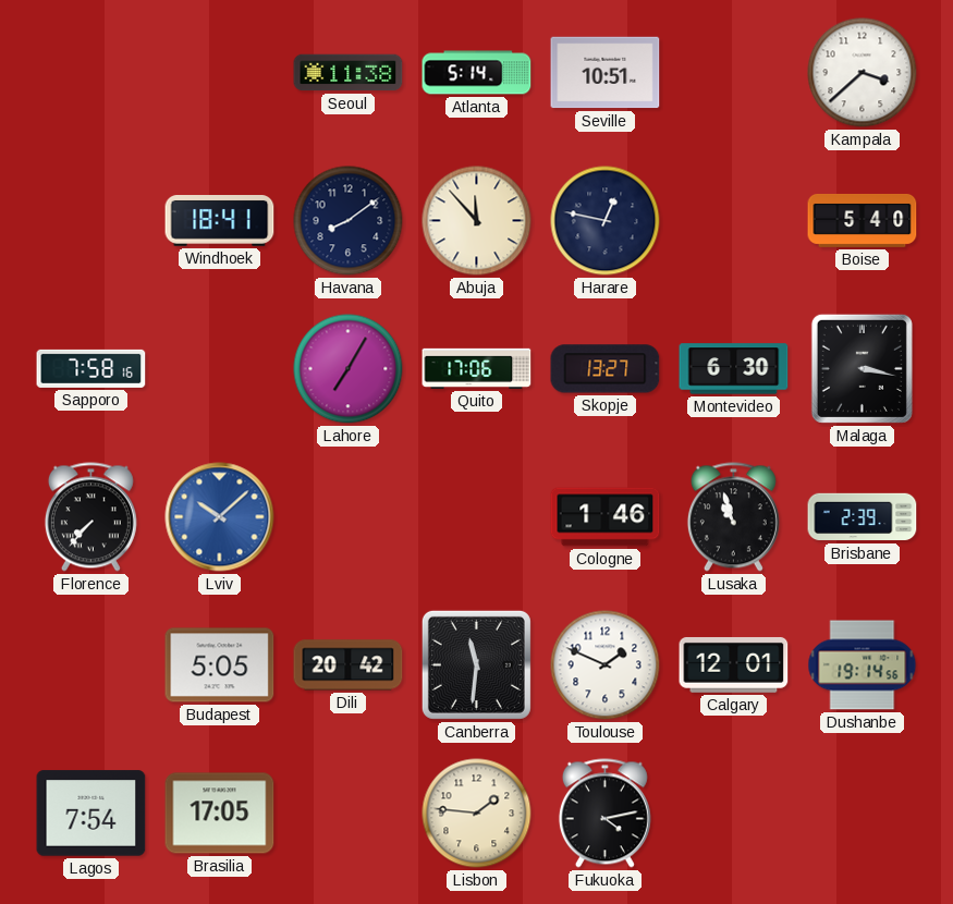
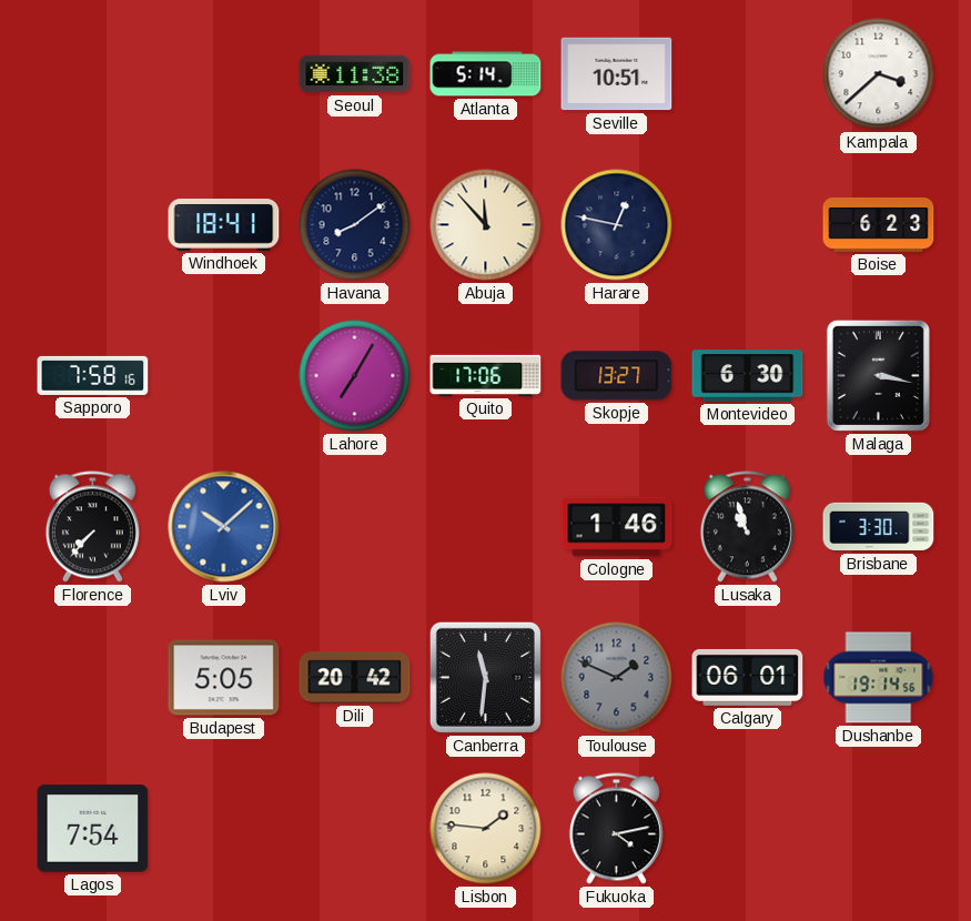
Boise: 5:40 -> 6:23
Brisbane: 2:39 -> 3:30
Toulouse dial: white -> grey
Calgary: 12:01 -> 06:01
Brasilia: 17:05 -> none
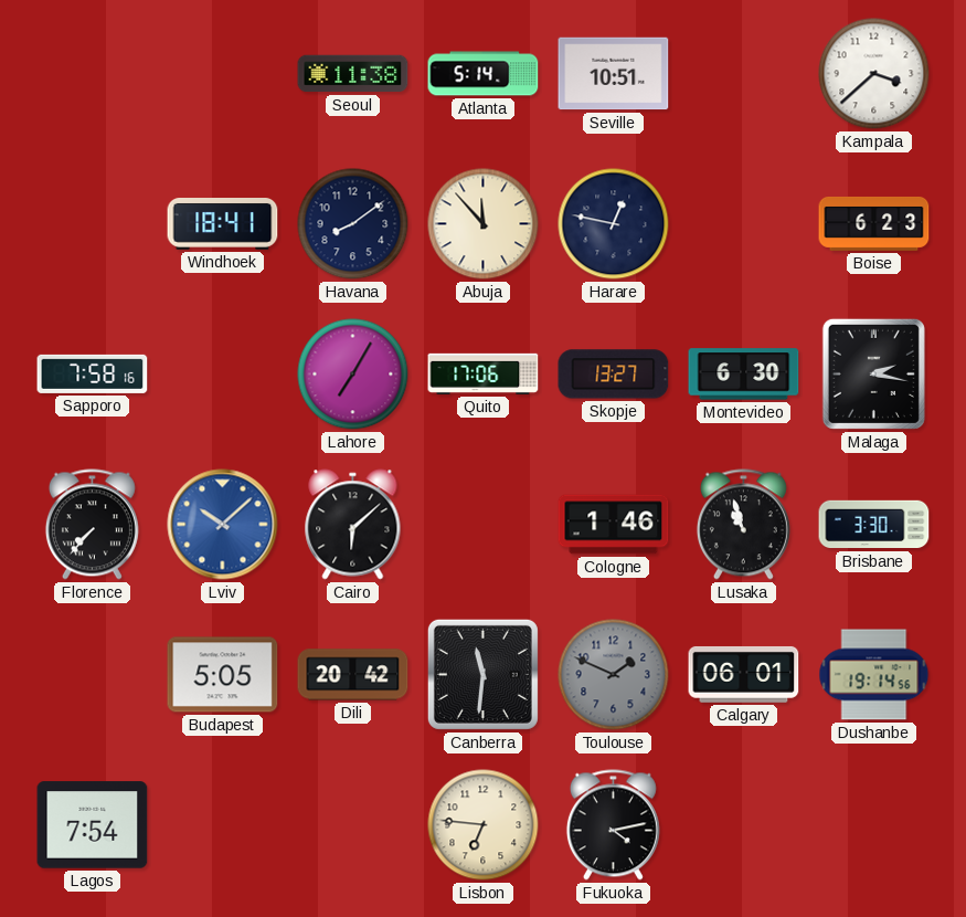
Malaga: 3:17 -> 2:17
Cairo: none -> 6:08
Lisbon: 1:46 -> 6:46
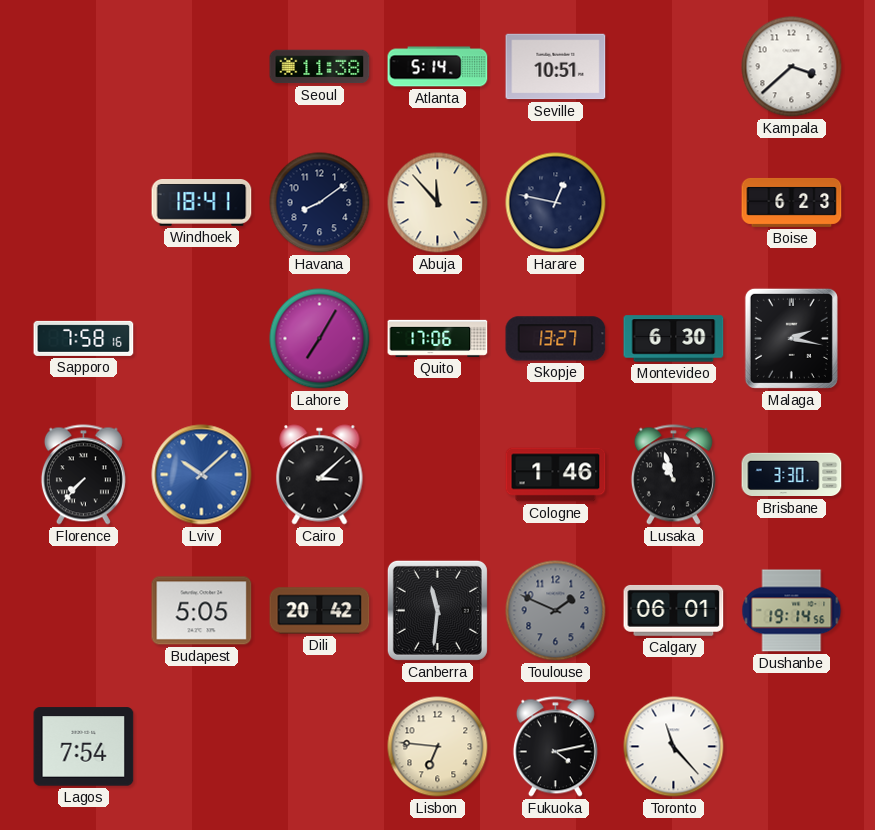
Cairo: 6:08 -> 3:08
Toronto: none -> 11:23
